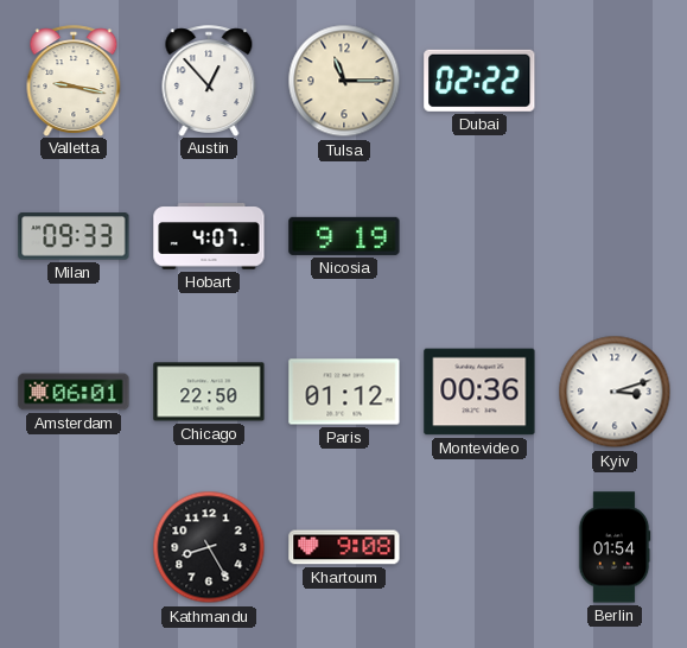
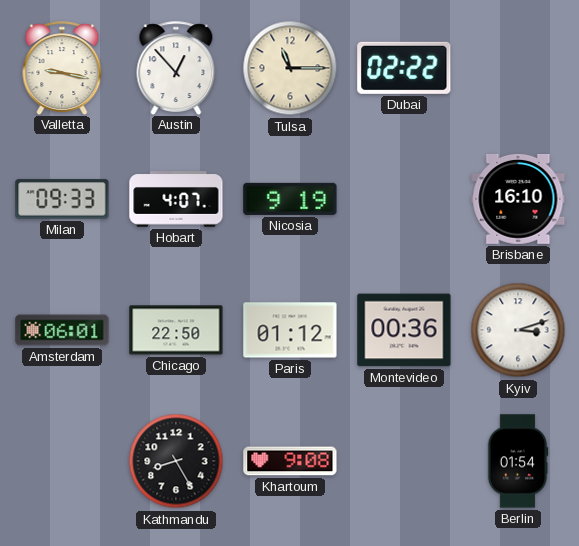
Brisbane: none -> 16:10
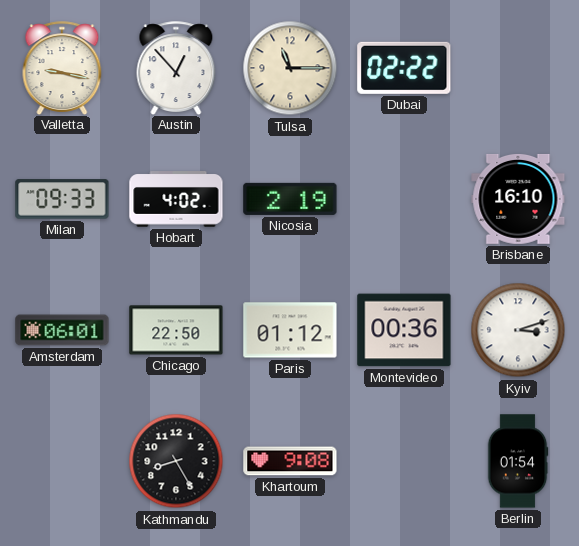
Hobart: 4:07 -> 4:02
Nicosia: 9:19 -> 2:19
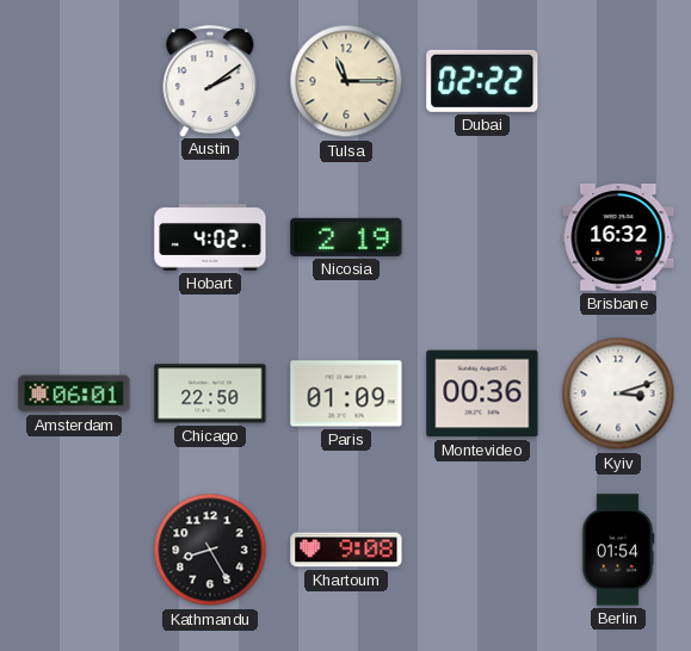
Valletta: 9:17 -> none
Austin: 12:53 -> 2:09
Milan: 09:33 -> none
Brisbane: 16:10 -> 16:32
Paris: 01:12 -> 01:09
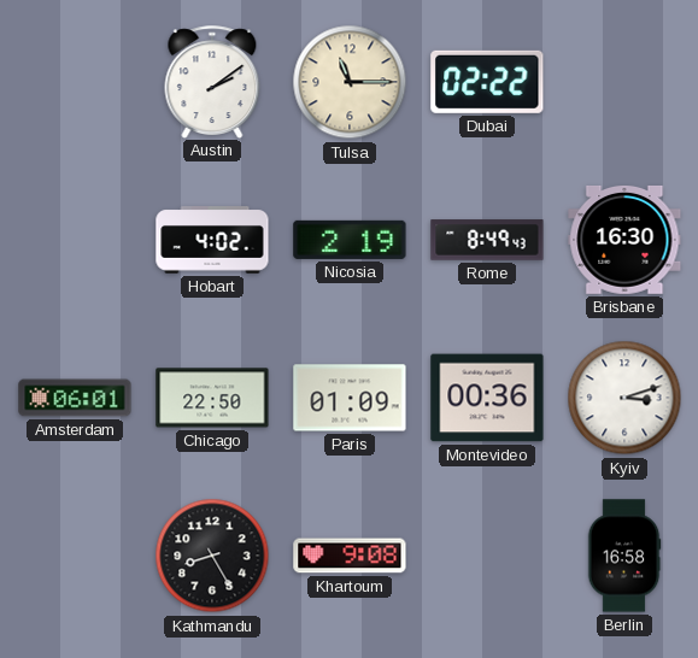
Rome: none -> 8:49
Brisbane: 16:32 -> 16:30
Berlin: 01:54 -> 16:58
